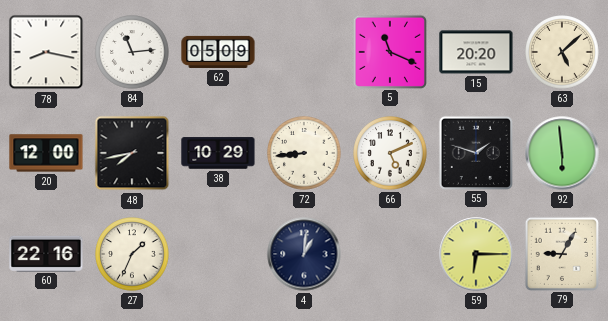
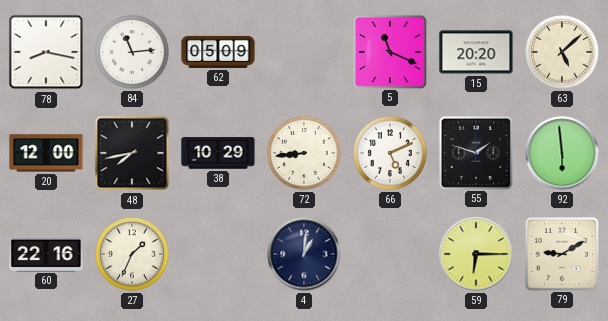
79: 9:05 -> 9:10
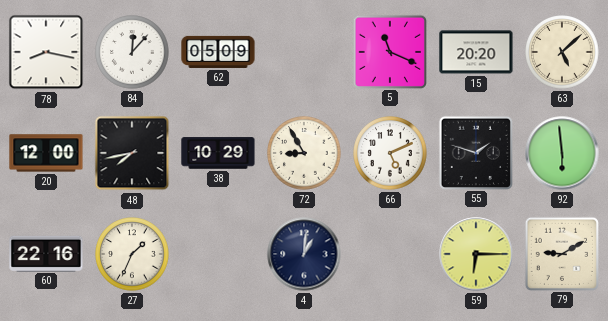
84: 11:14 -> 12:07
72: 8:44 -> 8:55
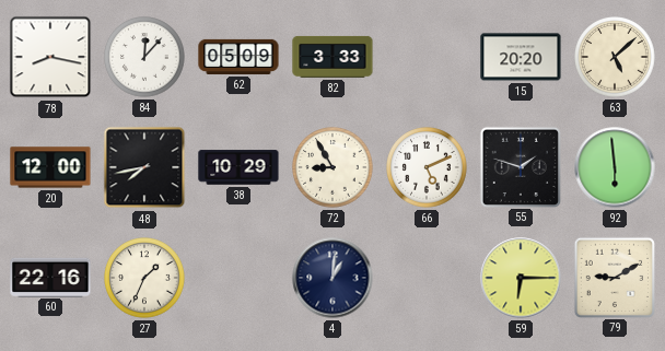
82: none -> 3:33
5: 11:19 -> none
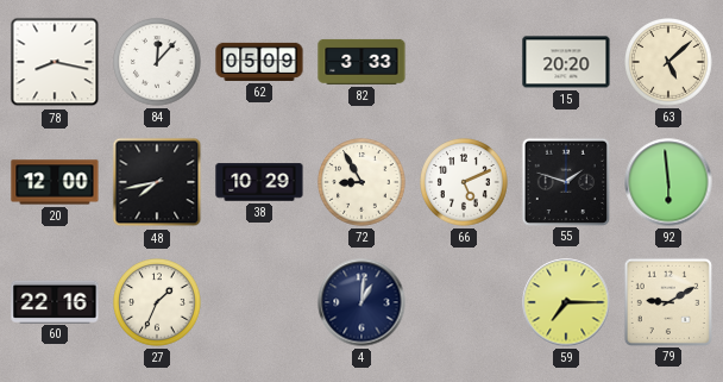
59: 6:15 -> 7:15
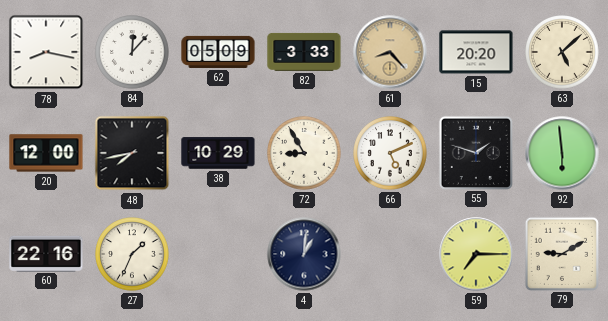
61: none -> 8:23
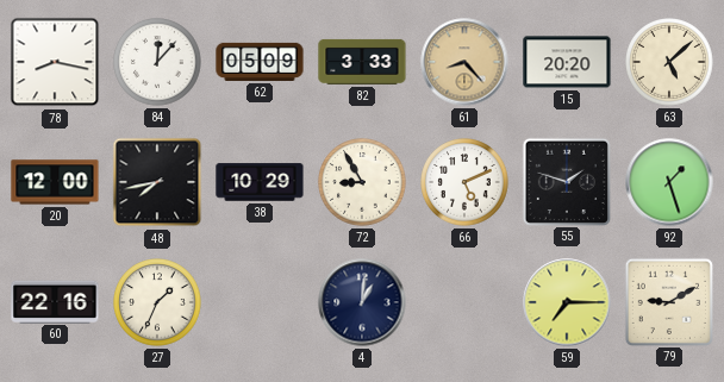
92: 5:59 -> 1:27
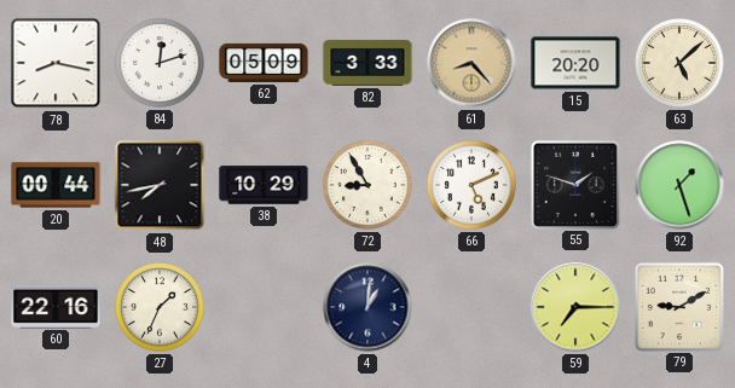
84: 12:07 -> 12:12
20: 12:00 -> 00:44
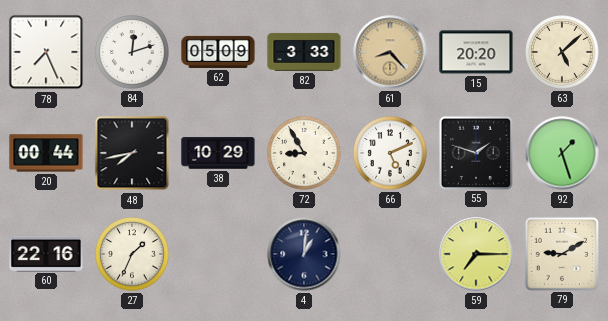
78: 8:17 -> 7:26
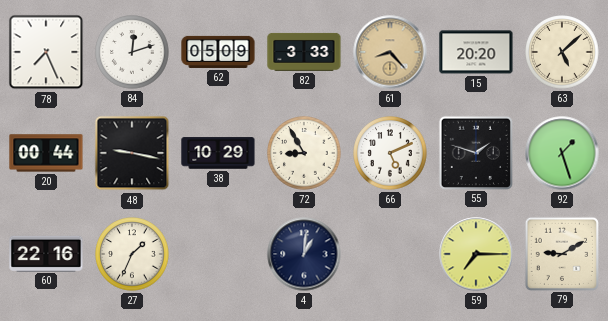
48: 7:43 -> 9:17
